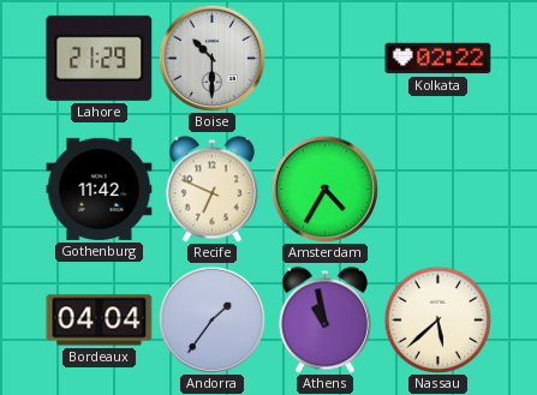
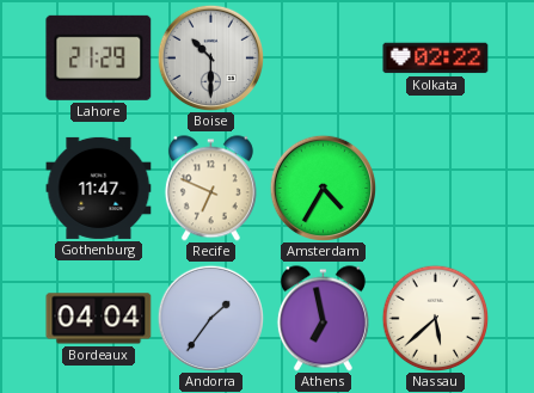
Gothenburg: 11:42 -> 11:47
Athens: 10:58 -> 6:58
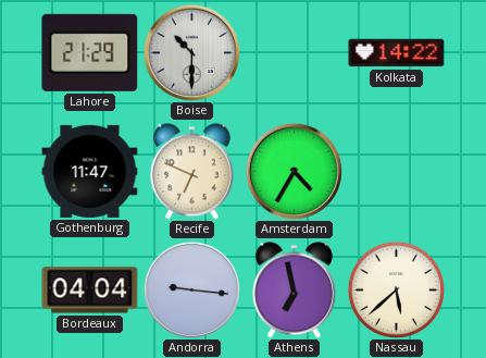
Kolkata: 02:22 -> 14:22
Andorra: 1:36 -> 9:16
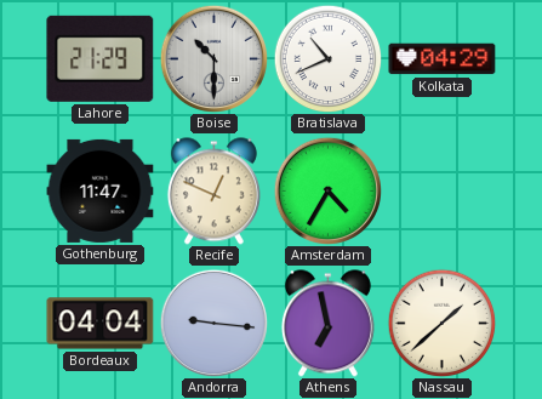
Bratislava: none -> 10:41
Kolkata: 14:22 -> 04:29
Recife: 6:49 -> 12:49
Nassau: 5:38 -> 1:38
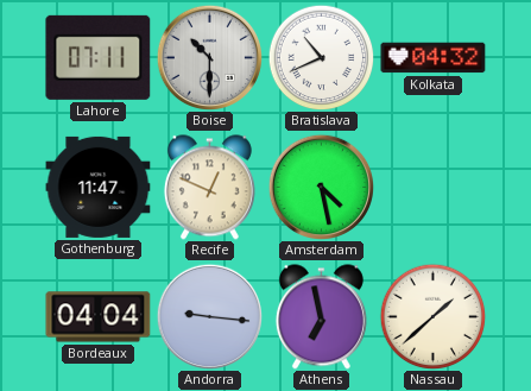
Lahore: 21:29 -> 07:11
Kolkata: 04:29 -> 04:32
Amsterdam: 4:35 -> 4:28
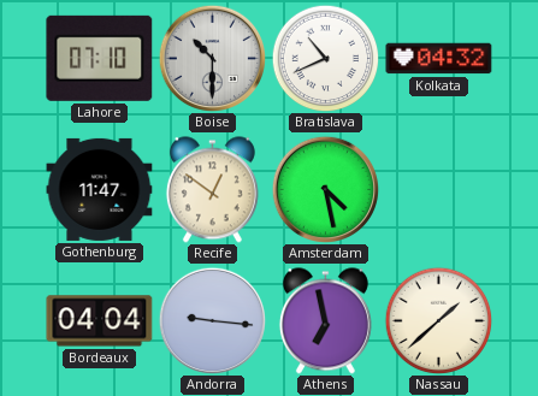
Lahore: 07:11 -> 07:10
Recife: 12:49 -> 12:51
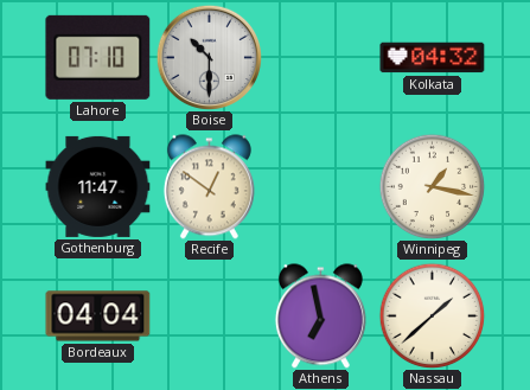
Bratislava: 10:41 -> none
Amsterdam: 4:28 -> none
Winnipeg: none -> 1:17
Andorra: 9:16 -> none
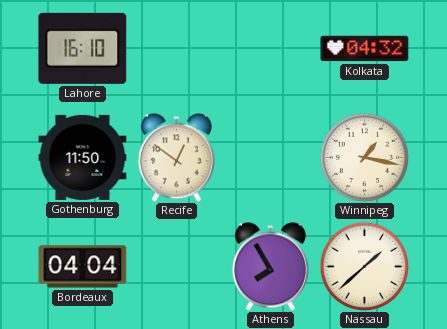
Lahore: 07:10 -> 16:10
Boise: 10:30 -> none
Gothenburg: 11:47 -> 11:50
Athens: 6:58 -> 7:55
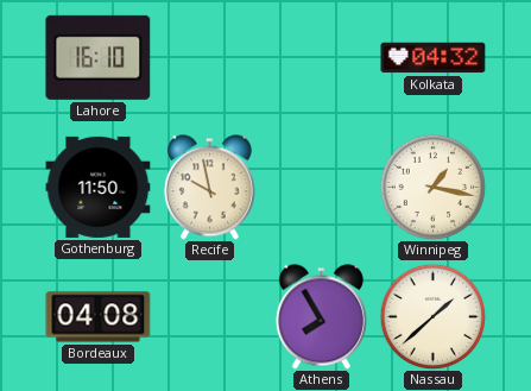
Recife: 12:51 -> 9:58
Bordeaux: 04:04 -> 04:08
